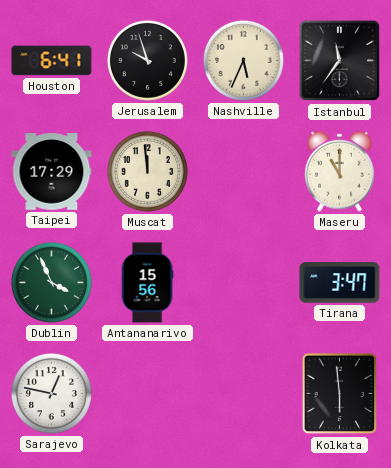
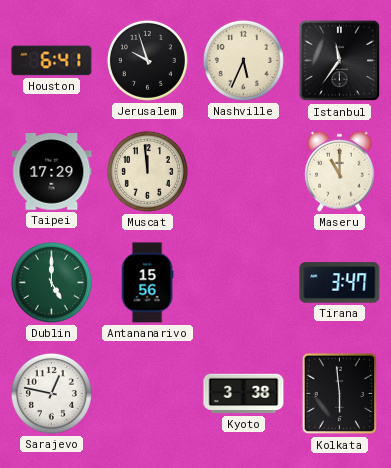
Dublin: 3:56 -> 5:00
Kyoto: none -> 3:38
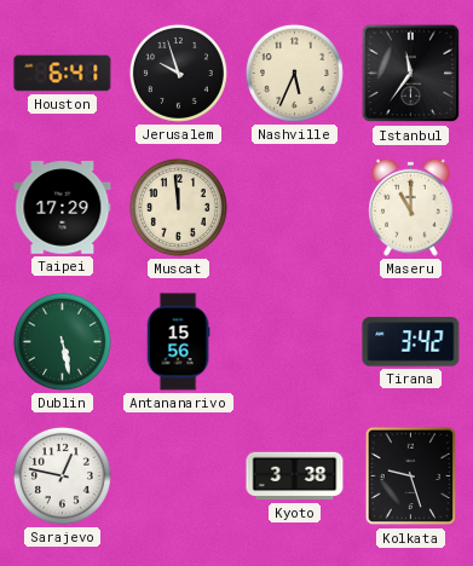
Dublin: 5:00 -> 5:28
Tirana: 3:47 -> 3:42
Kolkata: 5:59 -> 9:27
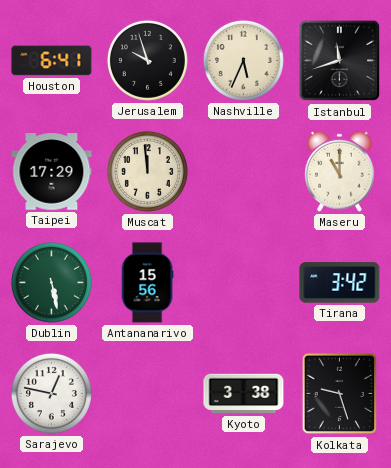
Istanbul: 11:36 -> 11:42
